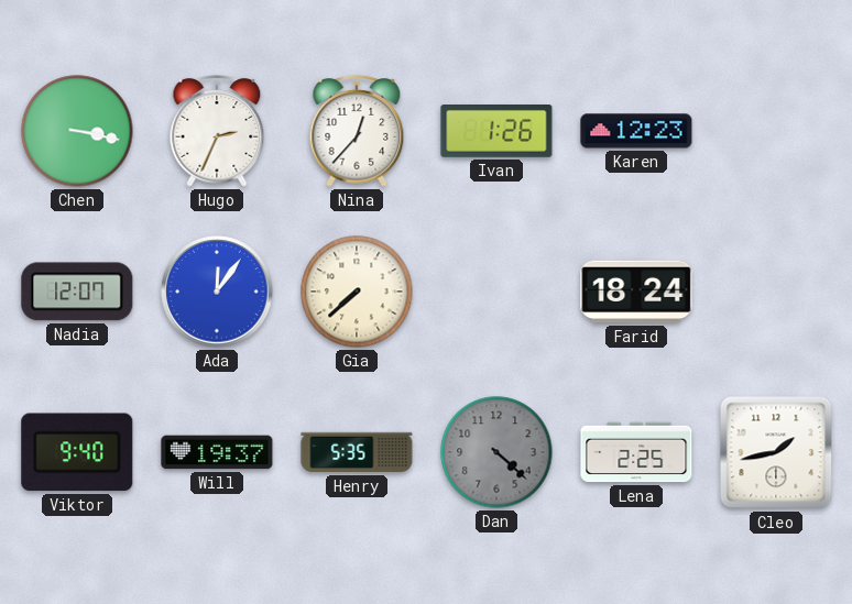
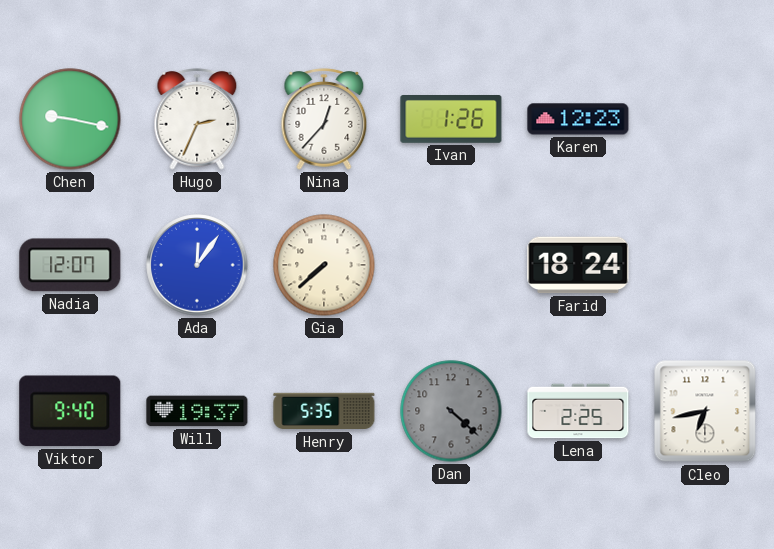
Chen: 3:17 -> 9:17
Cleo: 1:43 -> 6:43
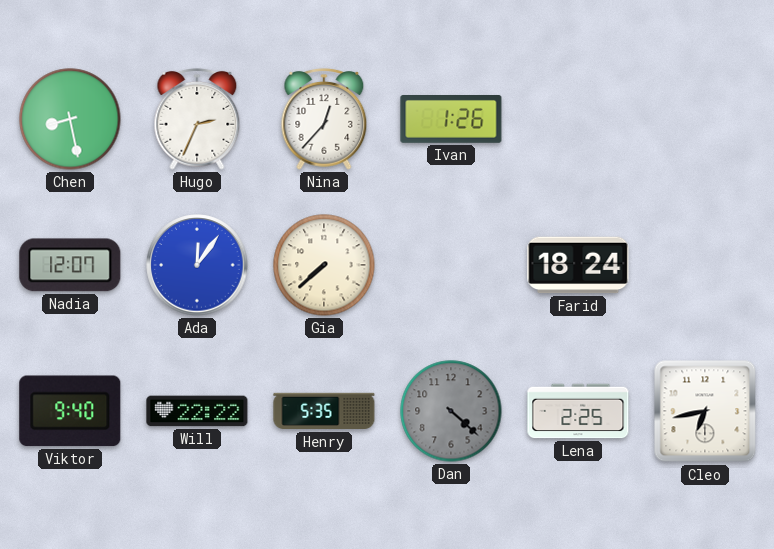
Chen: 9:17 -> 8:28
Karen: 12:23 -> none
Will: 19:37 -> 22:22
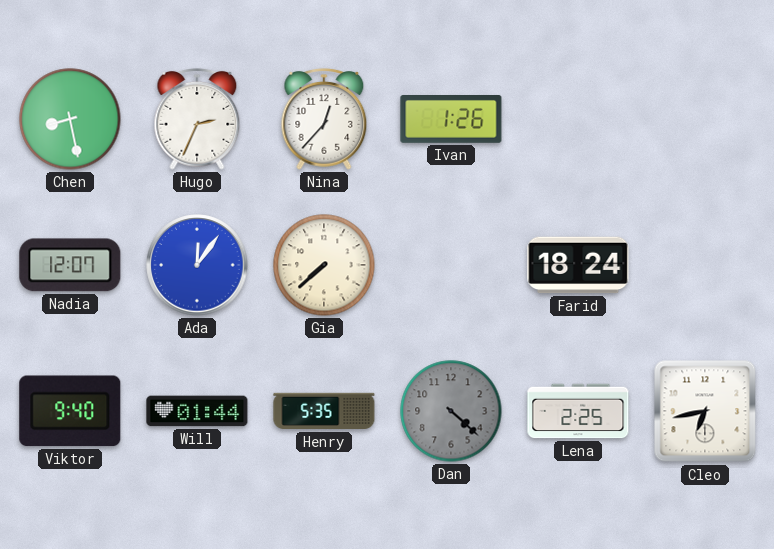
Will: 22:22 -> 01:44
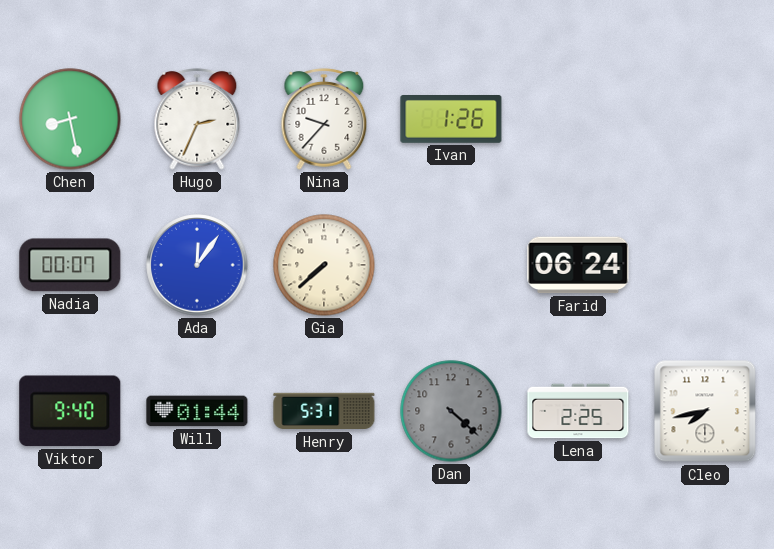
Nina: 12:37 -> 9:37
Nadia: 12:07 -> 00:07
Farid: 18:24 -> 06:24
Henry: 5:35 -> 5:31
Cleo: 6:43 -> 7:43
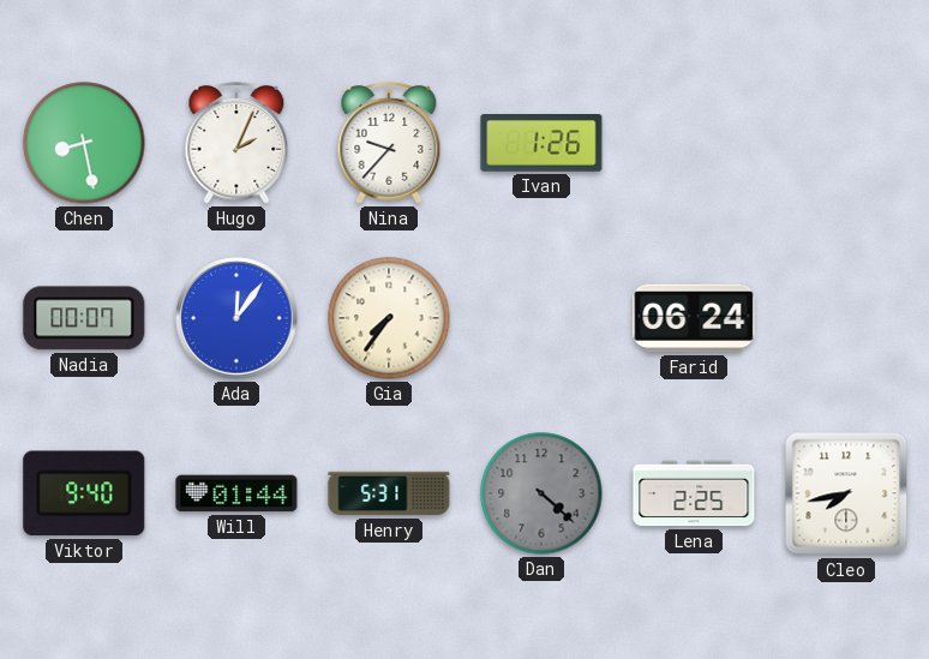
Hugo: 2:34 -> 2:04
Gia: 7:38 -> 7:36
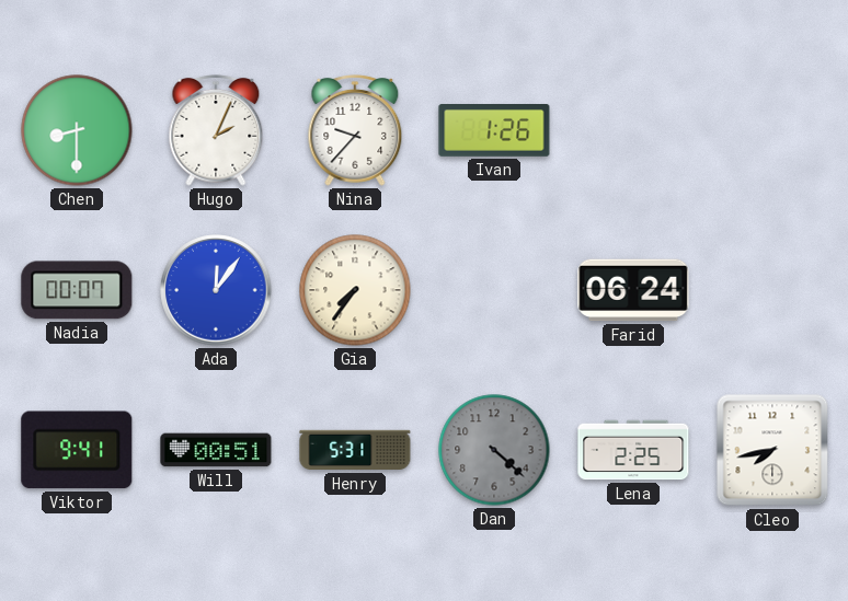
Chen: 8:28 -> 8:30
Viktor: 9:40 -> 9:41
Will: 01:44 -> 00:51
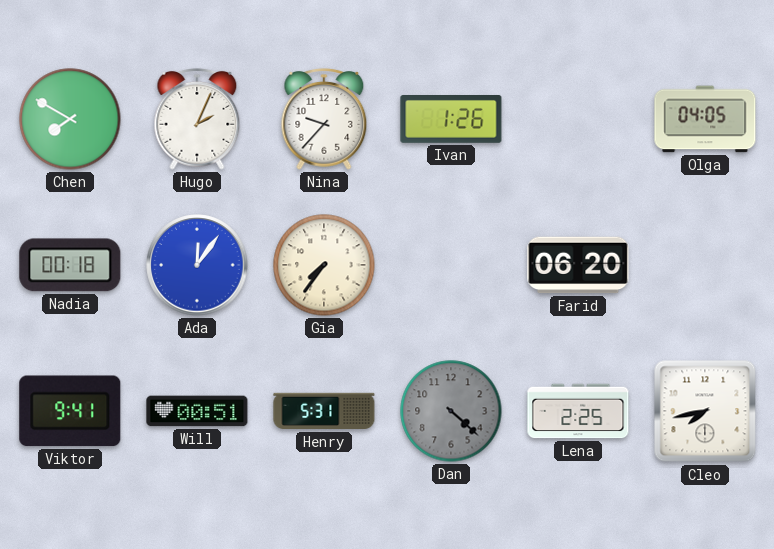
Chen: 8:30 -> 7:50
Olga: none -> 04:05
Nadia: 00:07 -> 00:18
Farid: 06:24 -> 06:20
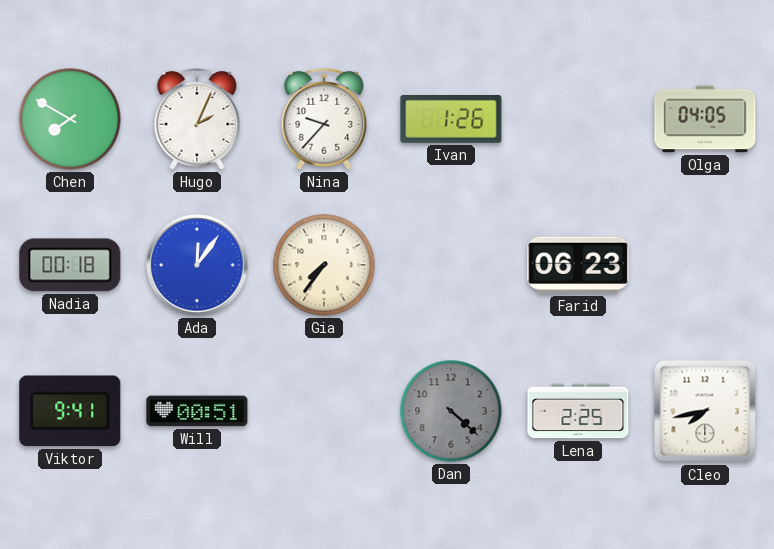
Farid: 06:20 -> 06:23
Henry: 5:31 -> none
